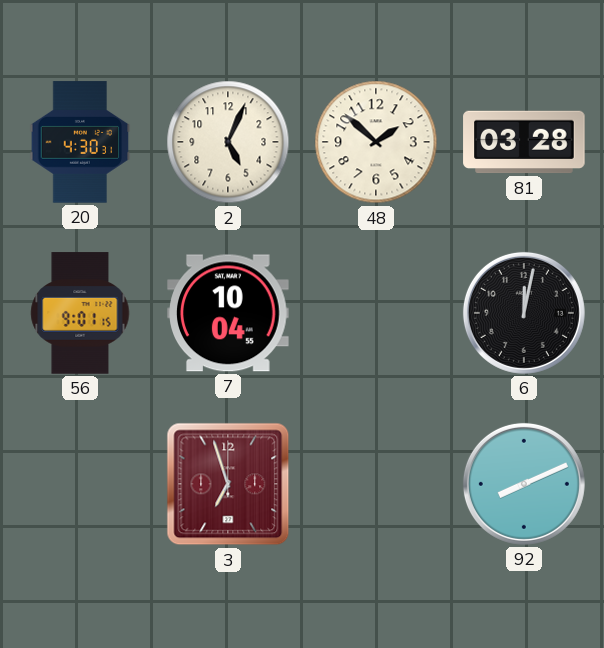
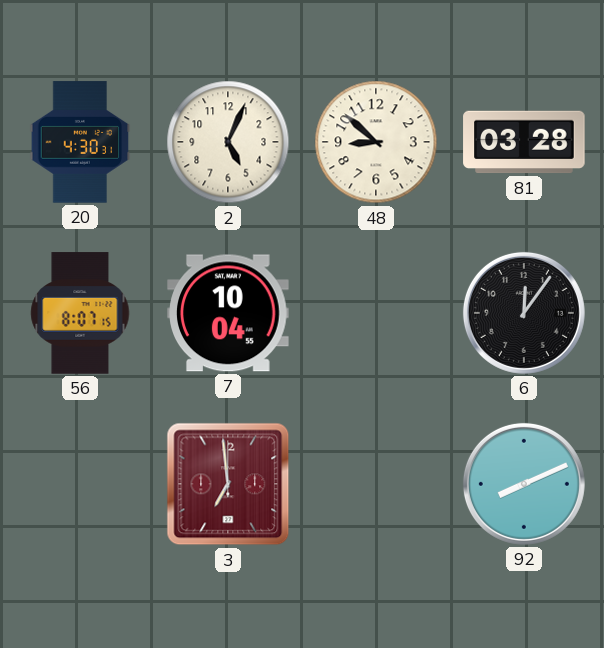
48: 1:52 -> 8:52
56: 9:01 -> 8:07
6: 12:02 -> 12:06
3: 6:57 -> 6:59
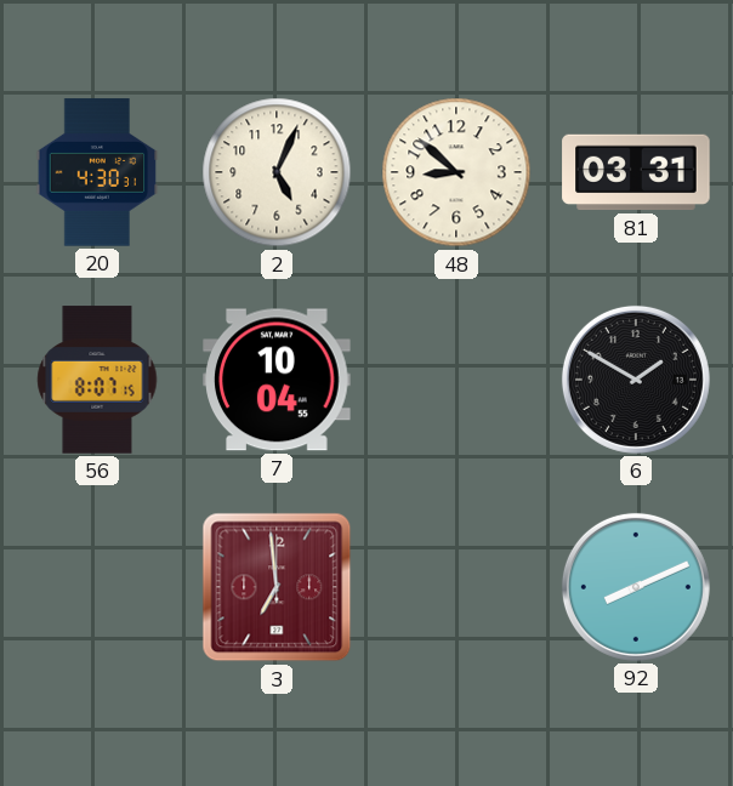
81: 03:28 -> 03:31
6: 12:06 -> 1:50
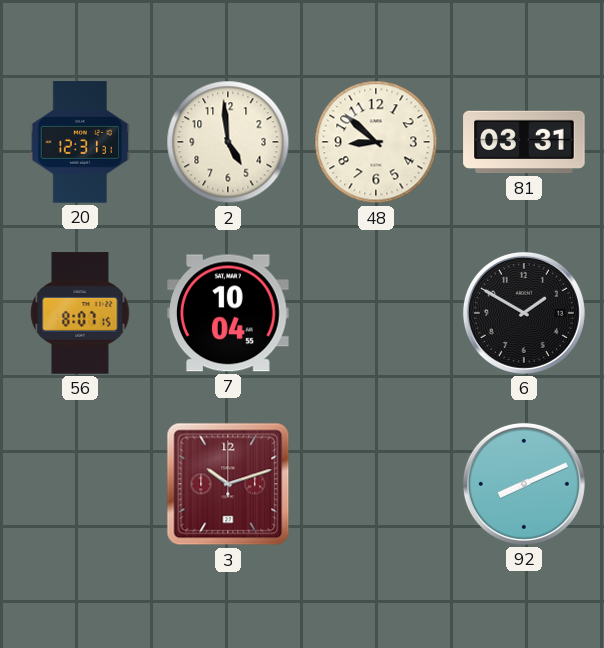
20: 4:30 -> 12:31
2: 5:04 -> 4:59
3: 6:59 -> 10:12
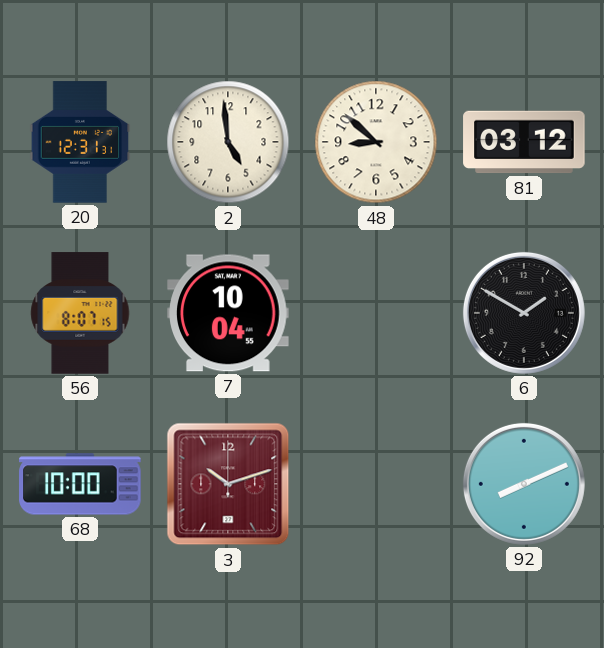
81: 03:31 -> 03:12
68: none -> 10:00
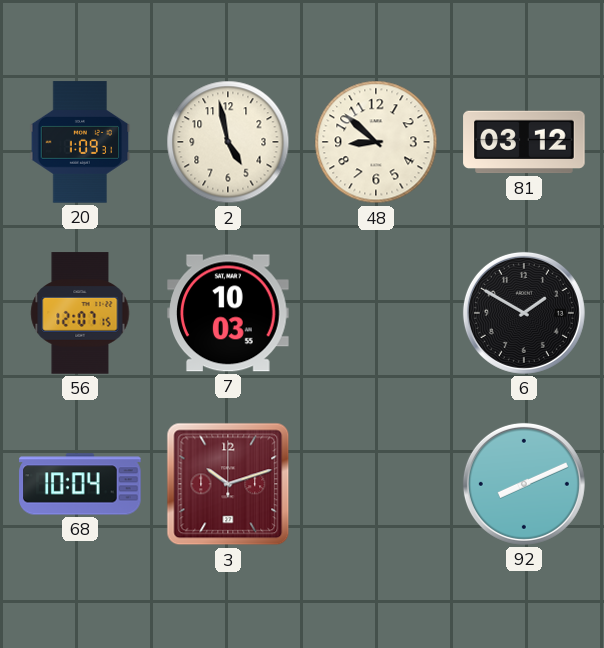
20: 12:31 -> 1:09
2: 4:59 -> 4:58
56: 8:07 -> 12:07
7: 10:04 -> 10:03
68: 10:00 -> 10:04
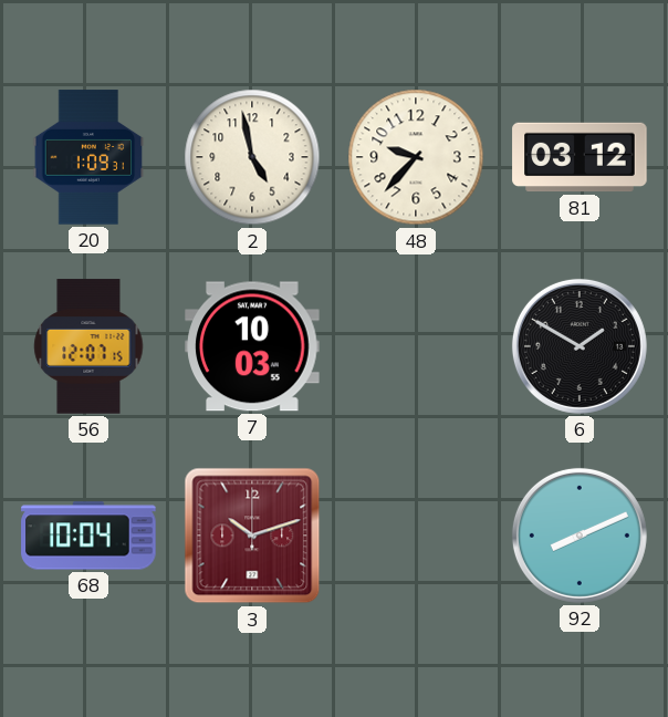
48: 8:52 -> 9:37
